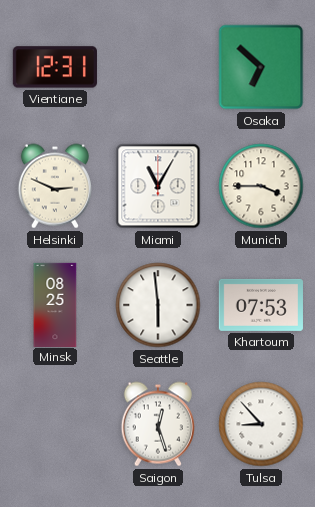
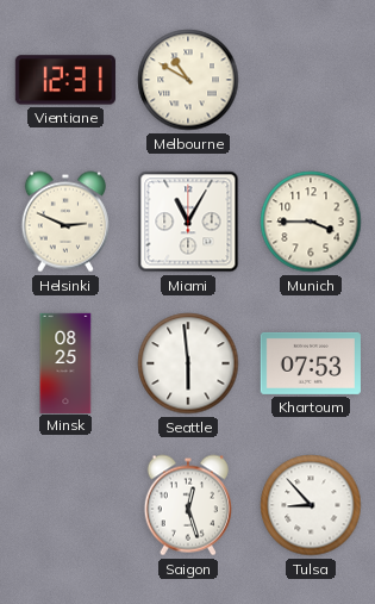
Melbourne: none -> 10:50
Osaka: 6:52 -> none
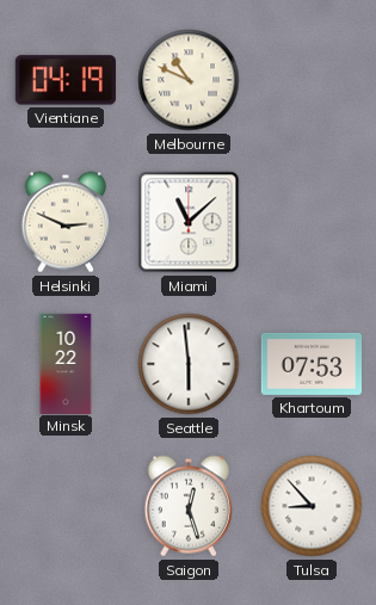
Vientiane: 12:31 -> 04:19
Melbourne: 10:50 -> 10:49
Miami: 11:05 -> 11:08
Munich: 3:45 -> none
Minsk: 08:25 -> 10:22
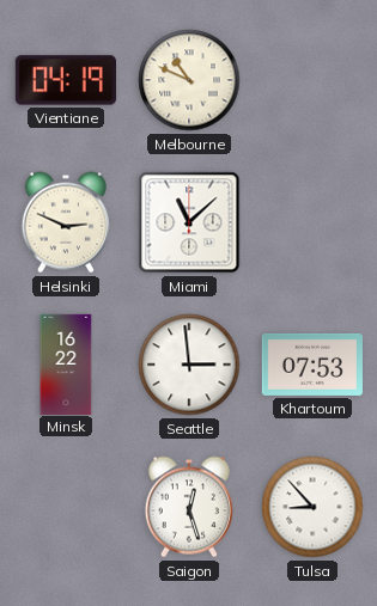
Minsk: 10:22 -> 16:22
Seattle: 5:59 -> 2:59
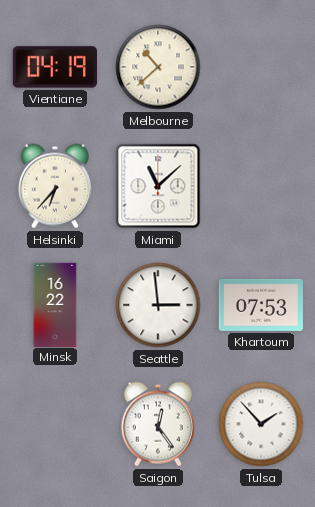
Melbourne: 10:49 -> 10:38
Helsinki: 2:49 -> 6:37
Saigon: 12:27 -> 12:24
Tulsa: 8:53 -> 1:53
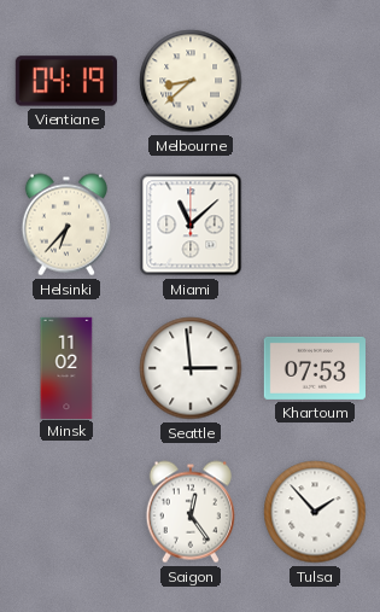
Melbourne: 10:38 -> 8:38
Minsk: 16:22 -> 11:02
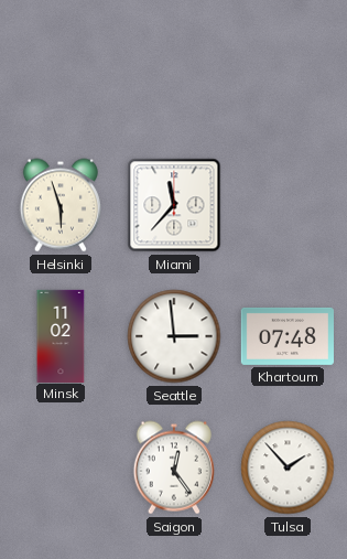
Vientiane: 04:19 -> none
Melbourne: 8:38 -> none
Helsinki: 6:37 -> 5:57
Miami: 11:08 -> 11:37
Khartoum: 07:53 -> 07:48
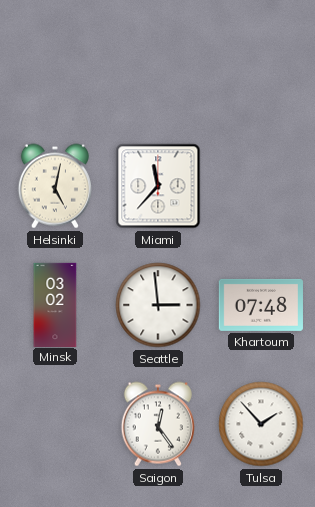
Helsinki: 5:57 -> 5:02
Minsk: 11:02 -> 03:02
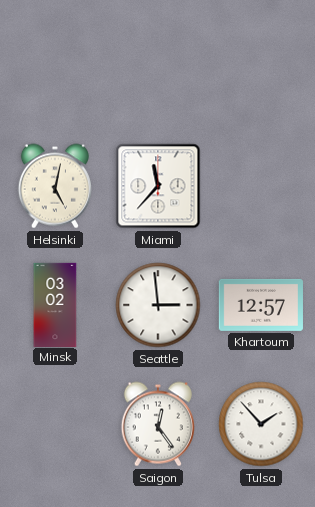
Khartoum: 07:48 -> 12:57
